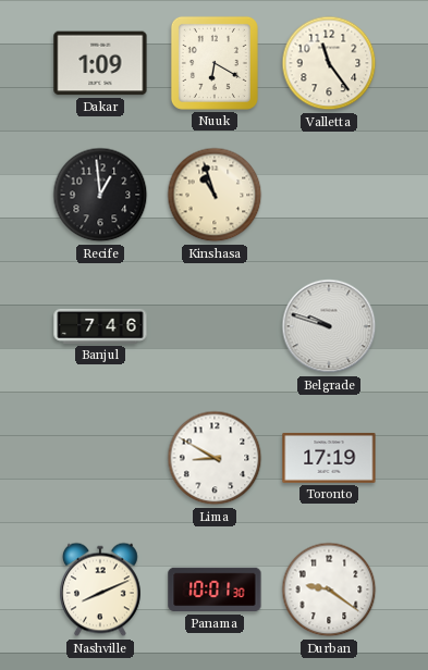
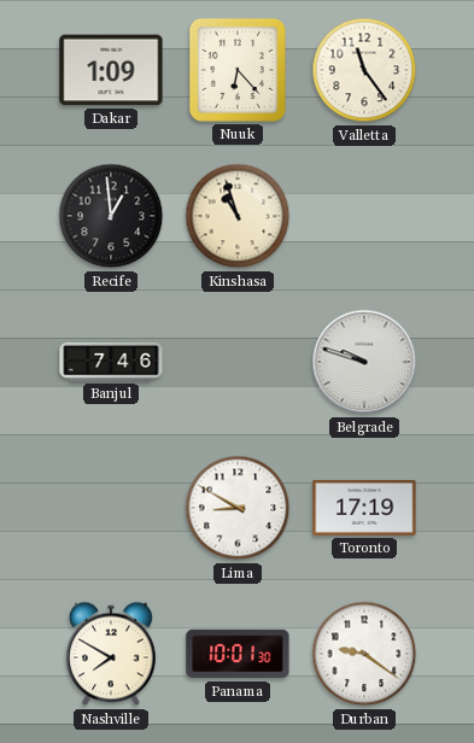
Nuuk: 6:20 -> 6:23
Nashville: 8:11 -> 7:50
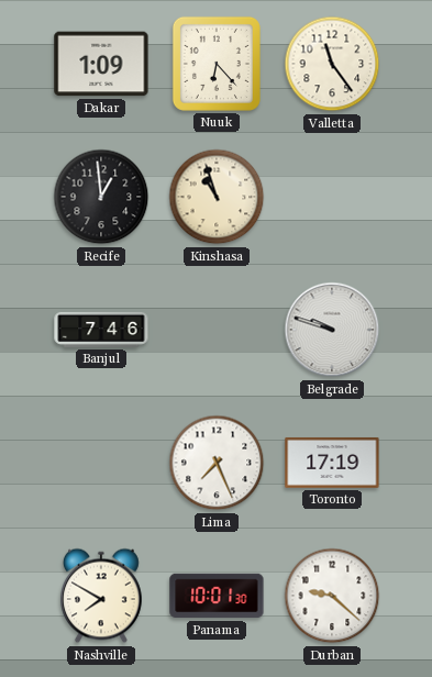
Lima: 8:50 -> 7:26
Durban: 9:21 -> 9:22
